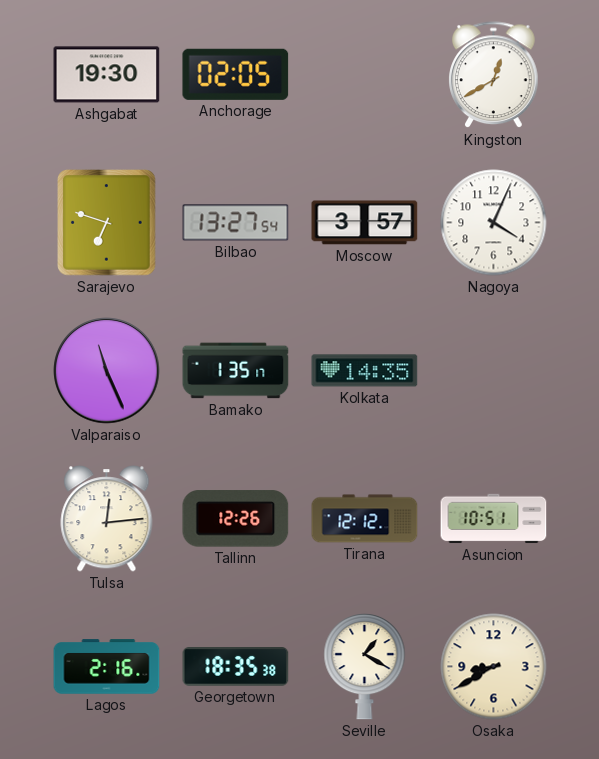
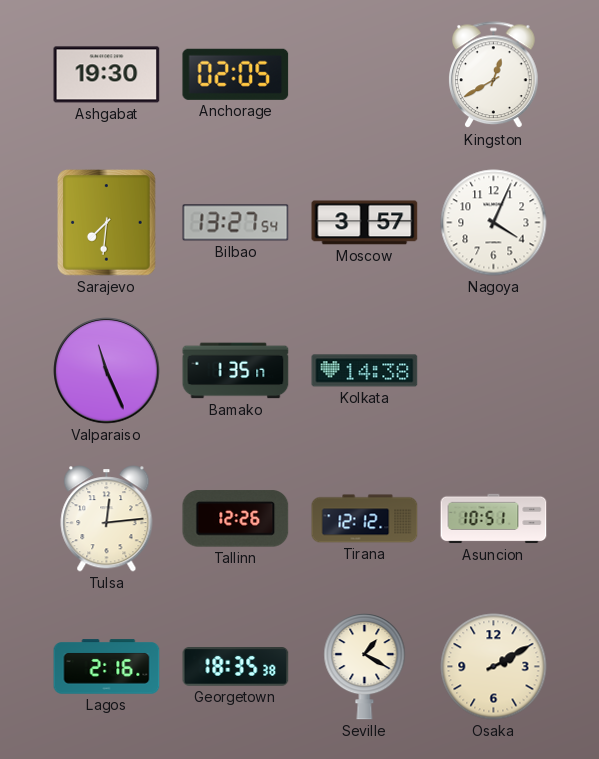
Sarajevo: 6:48 -> 7:31
Kolkata: 14:35 -> 14:38
Osaka: 8:40 -> 2:10
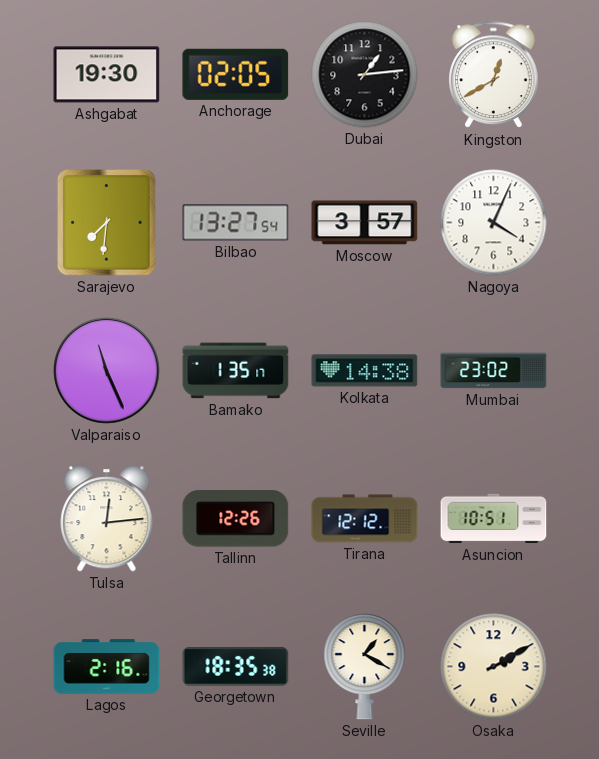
Dubai: none -> 1:14
Mumbai: none -> 23:02
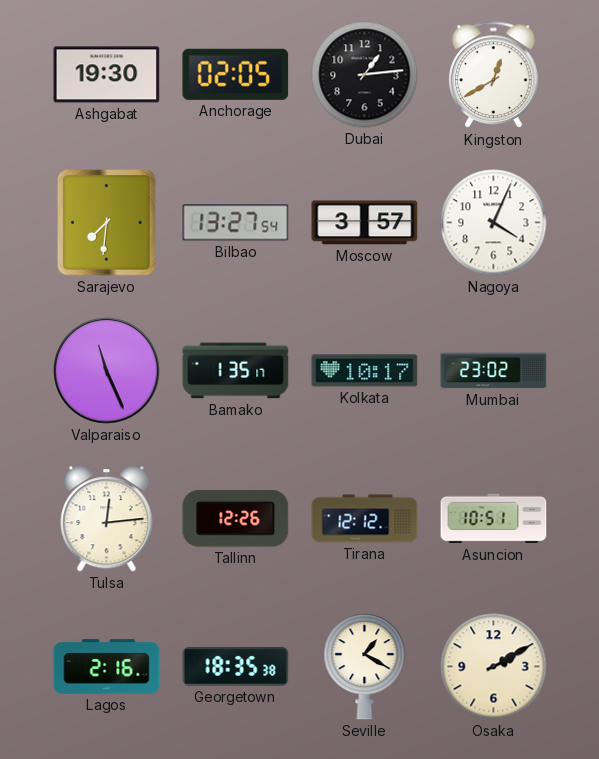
Kolkata: 14:38 -> 10:17
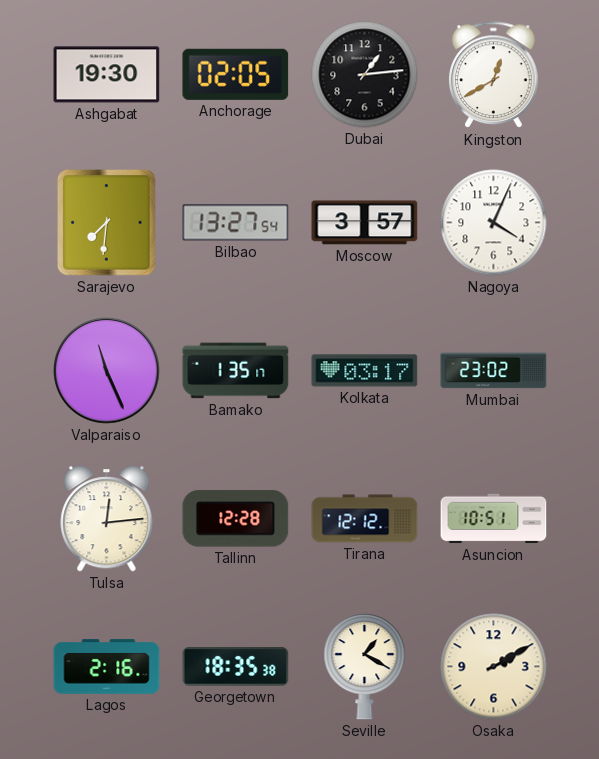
Kolkata: 10:17 -> 03:17
Tallinn: 12:26 -> 12:28
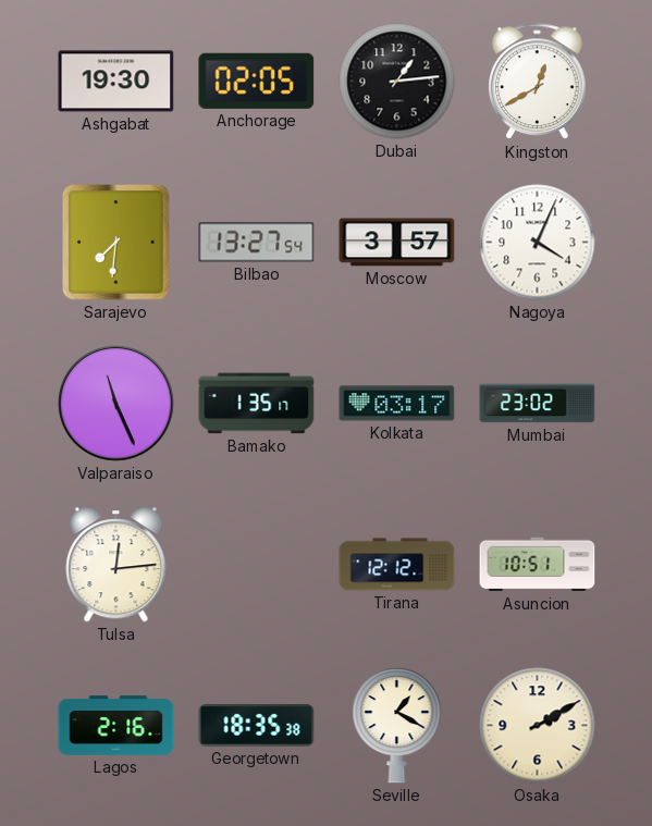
Tallinn: 12:28 -> none
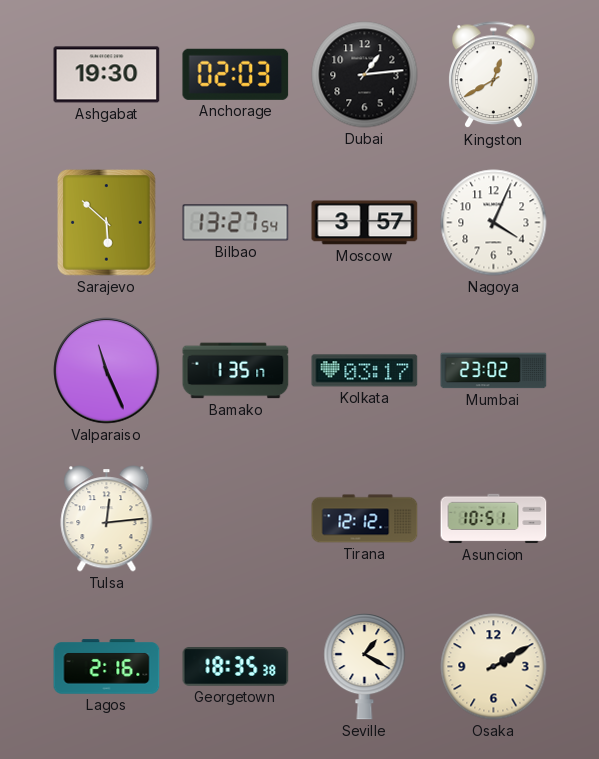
Anchorage: 02:05 -> 02:03
Sarajevo: 7:31 -> 5:52
